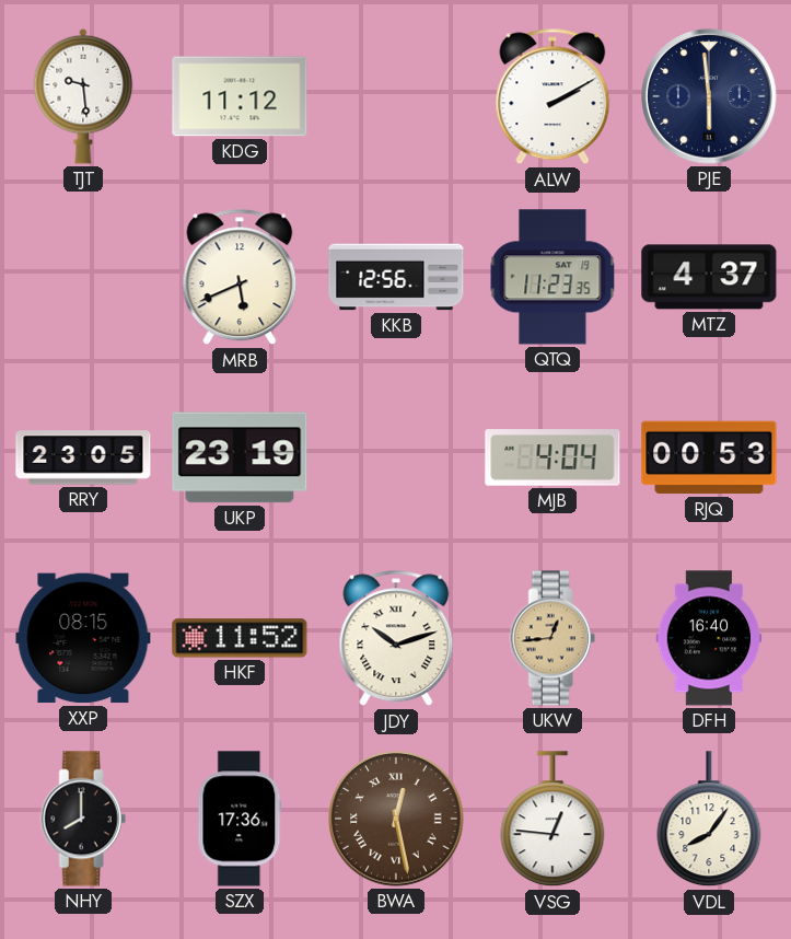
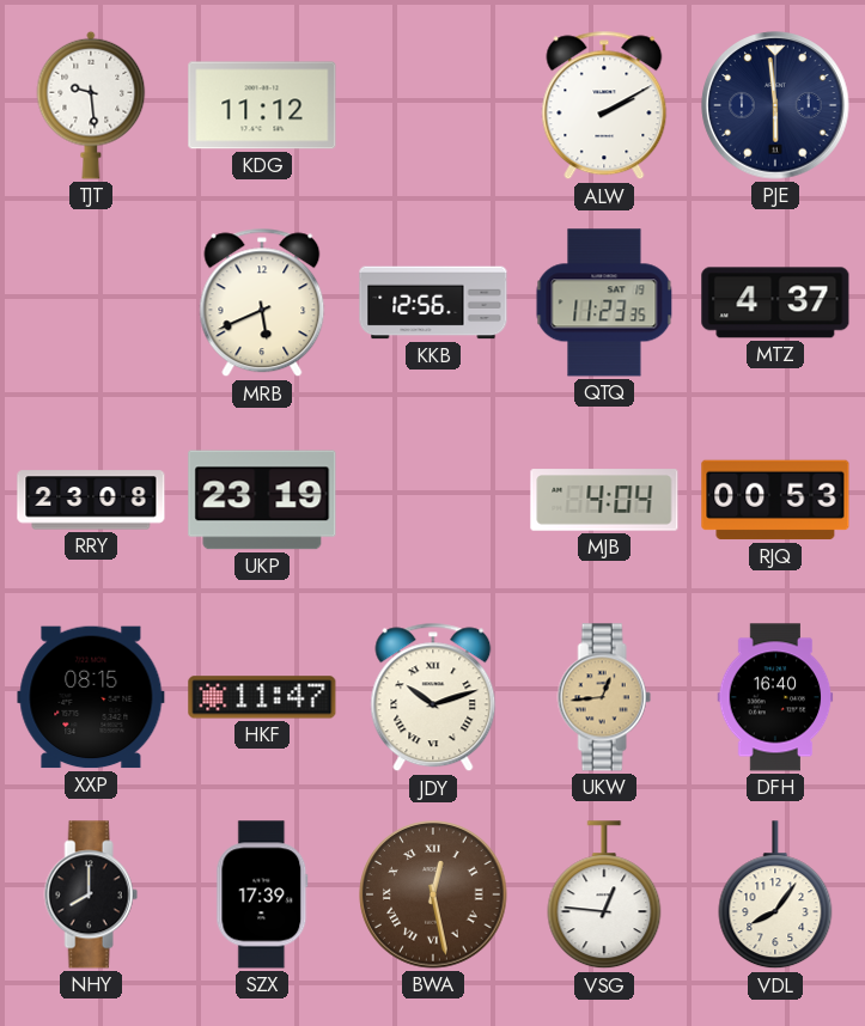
RRY: 23:05 -> 23:08
HKF: 11:52 -> 11:47
SZX: 17:36 -> 17:39
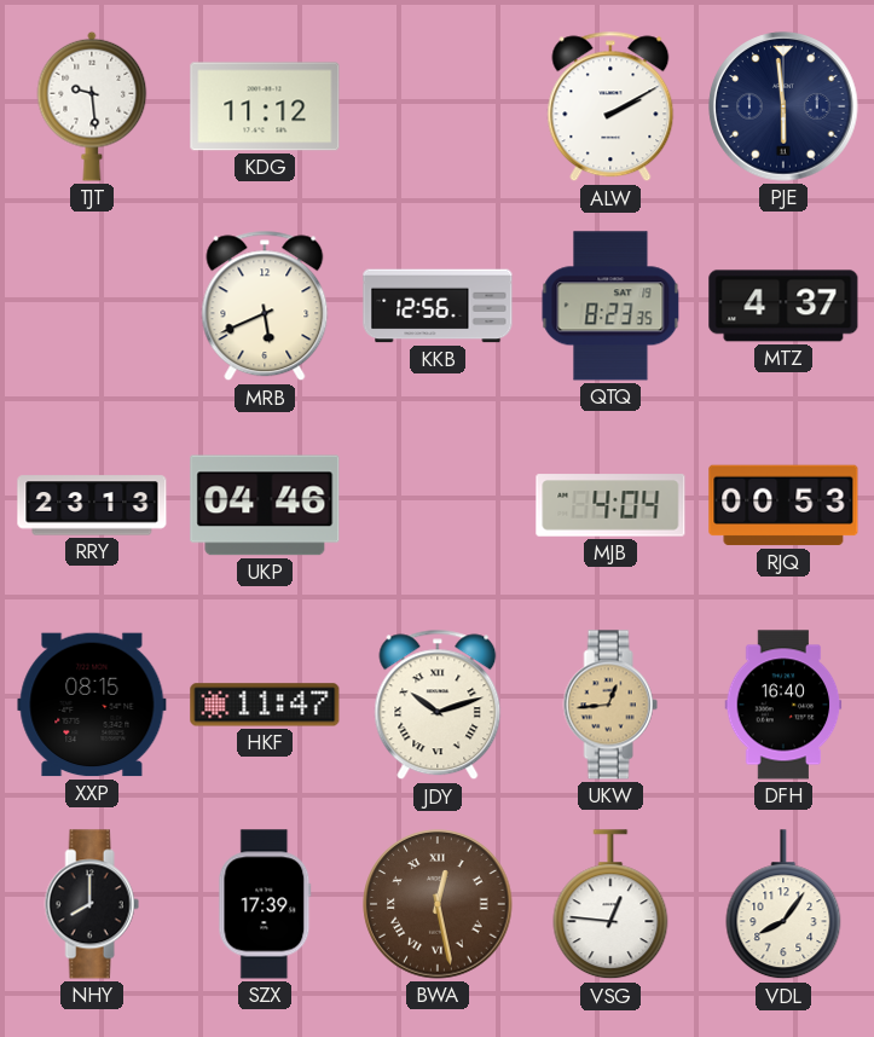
QTQ: 11:23 -> 8:23
RRY: 23:08 -> 23:13
UKP: 23:19 -> 04:46
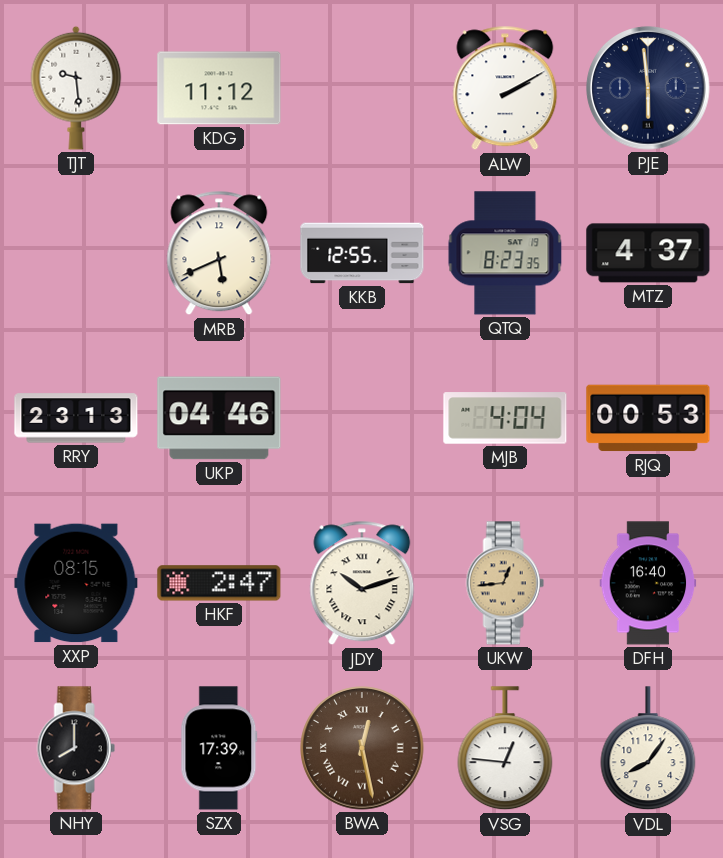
KKB: 12:56 -> 12:55
HKF: 11:47 -> 2:47
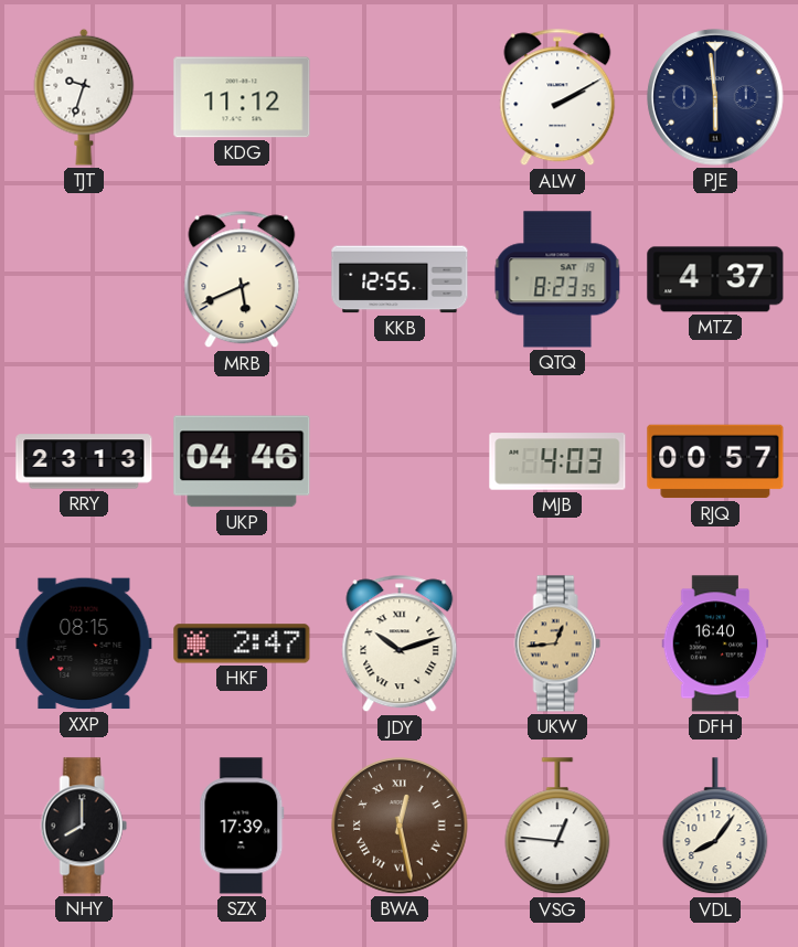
TJT: 9:29 -> 9:33
MJB: 4:04 -> 4:03
RJQ: 00:53 -> 00:57
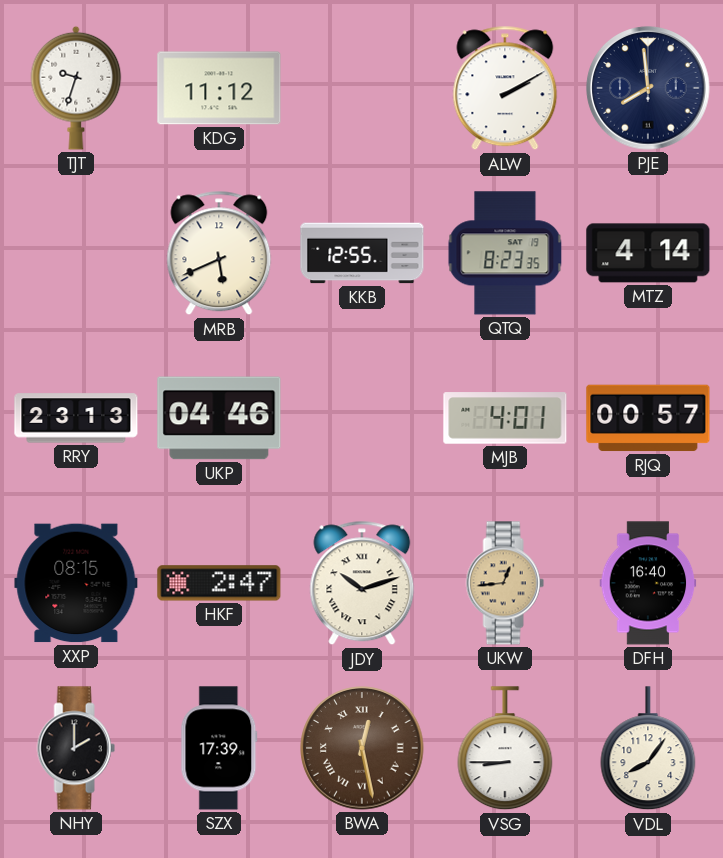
PJE: 5:59 -> 7:59
MTZ: 4:37 -> 4:14
MJB: 4:03 -> 4:01
NHY: 8:00 -> 2:00
VSG: 12:46 -> 8:45
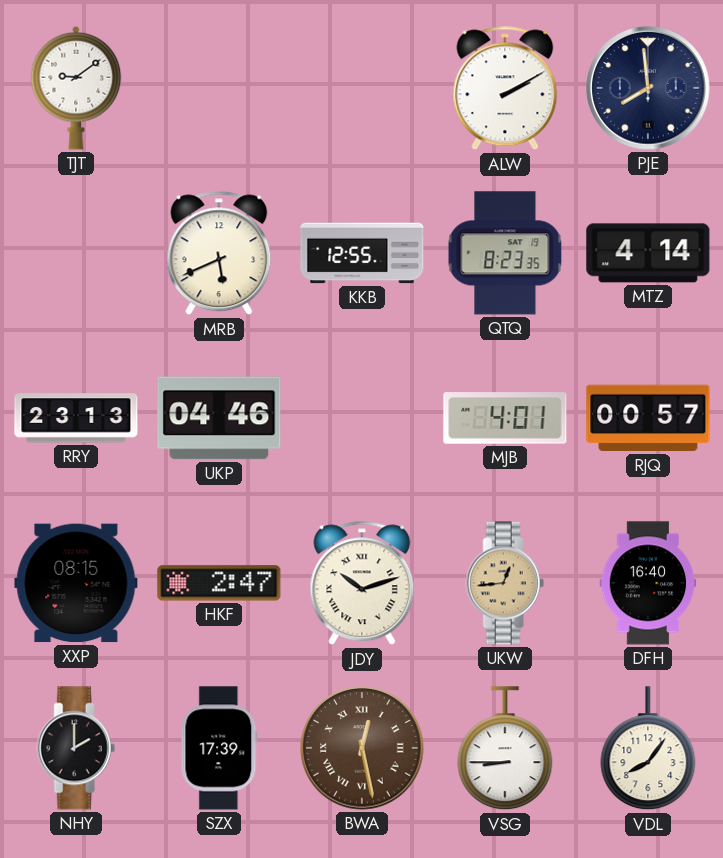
TJT: 9:33 -> 9:09
KDG: 11:12 -> none
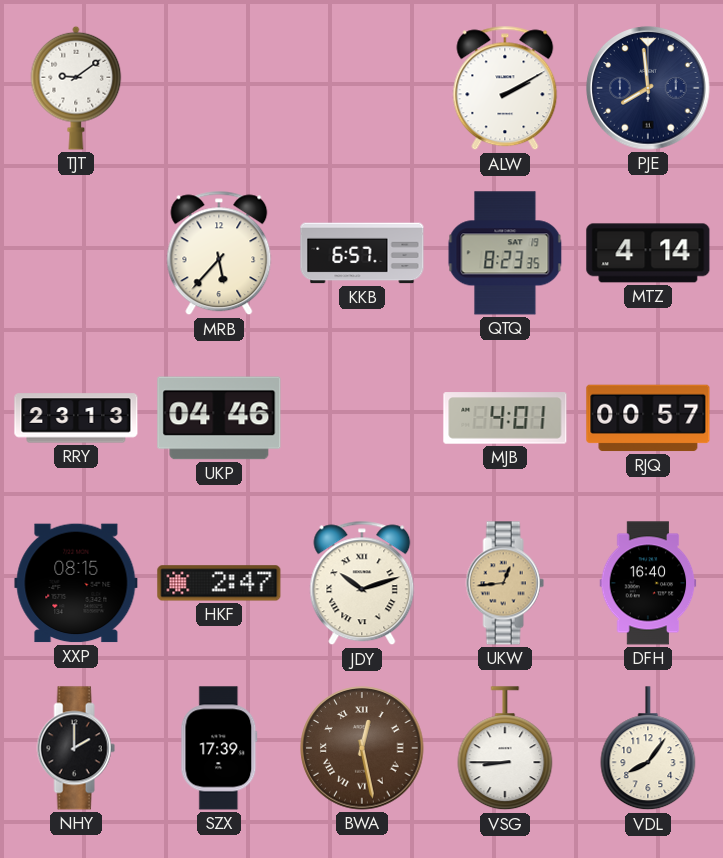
MRB: 5:41 -> 5:37
KKB: 12:55 -> 6:57
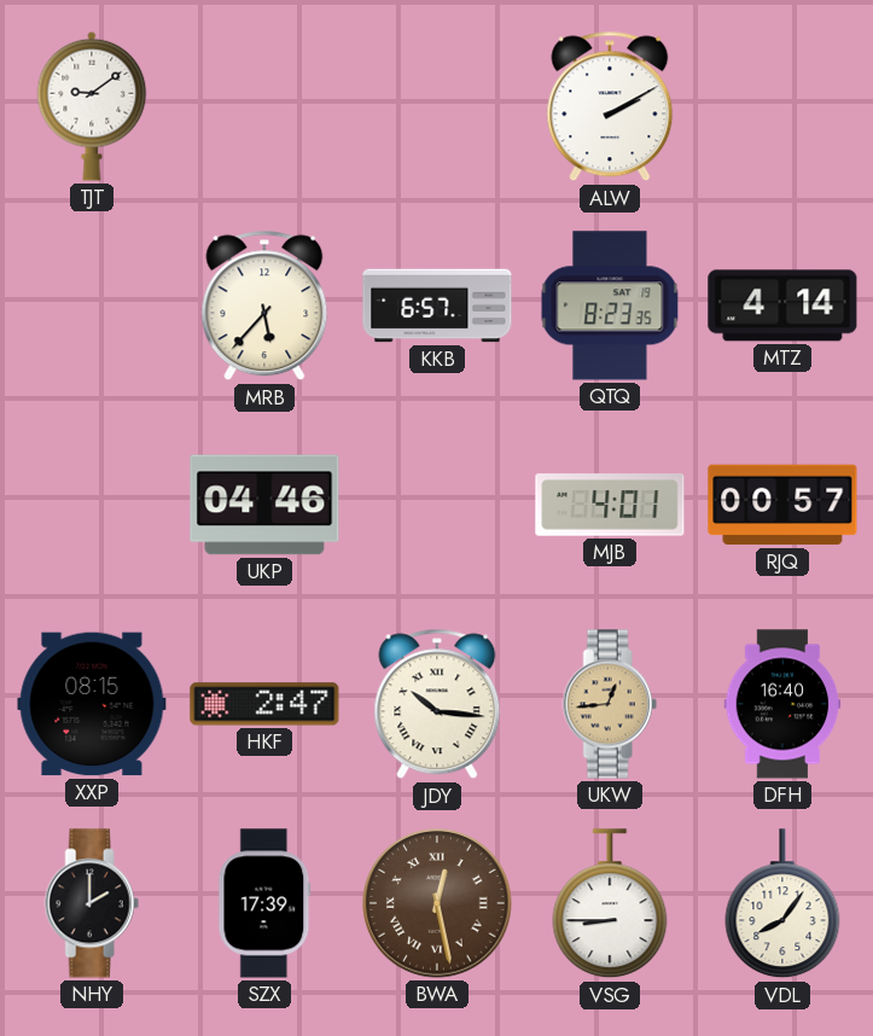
PJE: 7:59 -> none
RRY: 23:13 -> none
JDY: 10:12 -> 10:16
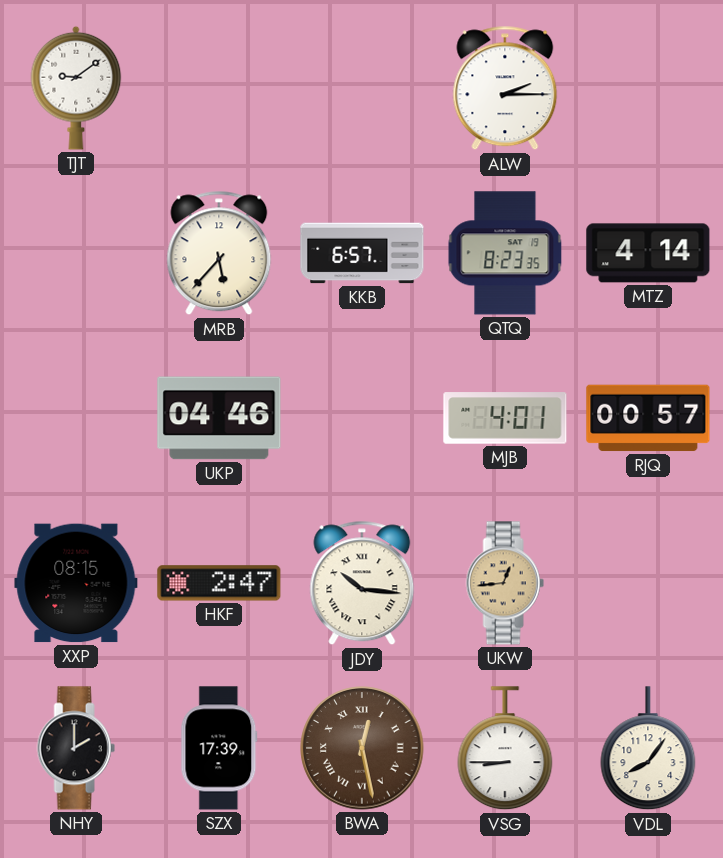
ALW: 2:10 -> 2:15
DFH: 16:40 -> none
